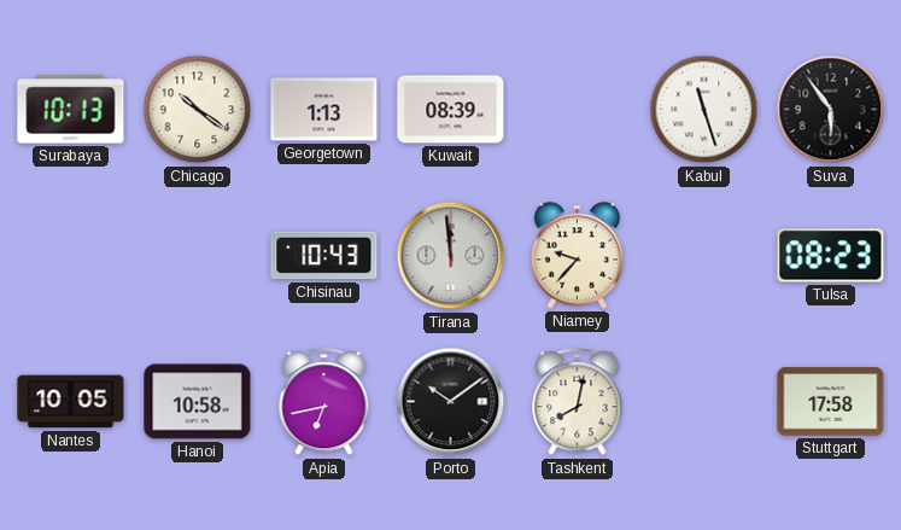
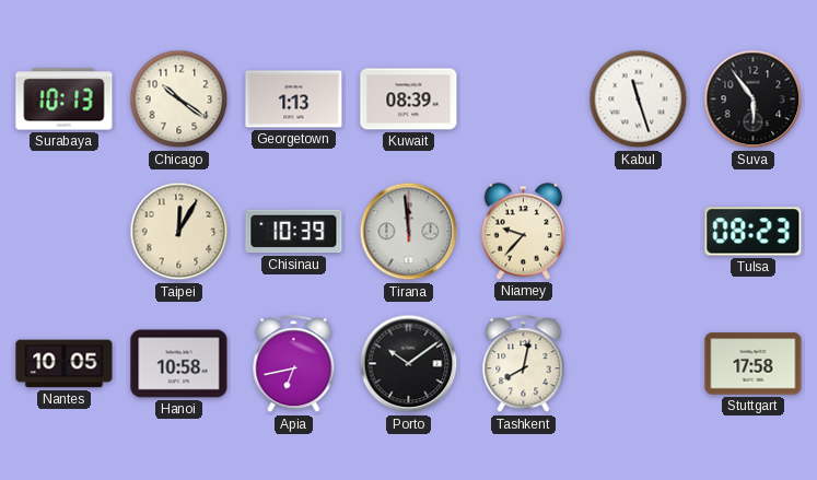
Taipei: none -> 12:05
Chisinau: 10:43 -> 10:39
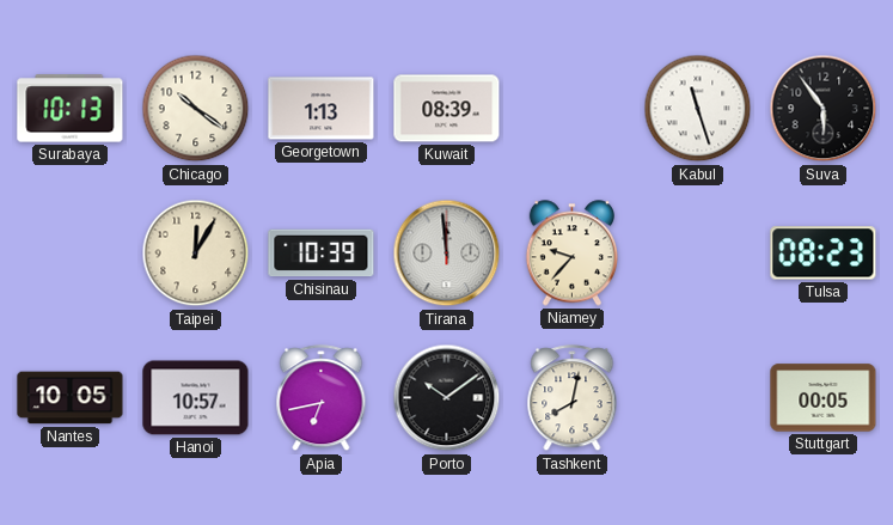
Hanoi: 10:58 -> 10:57
Stuttgart: 17:58 -> 00:05
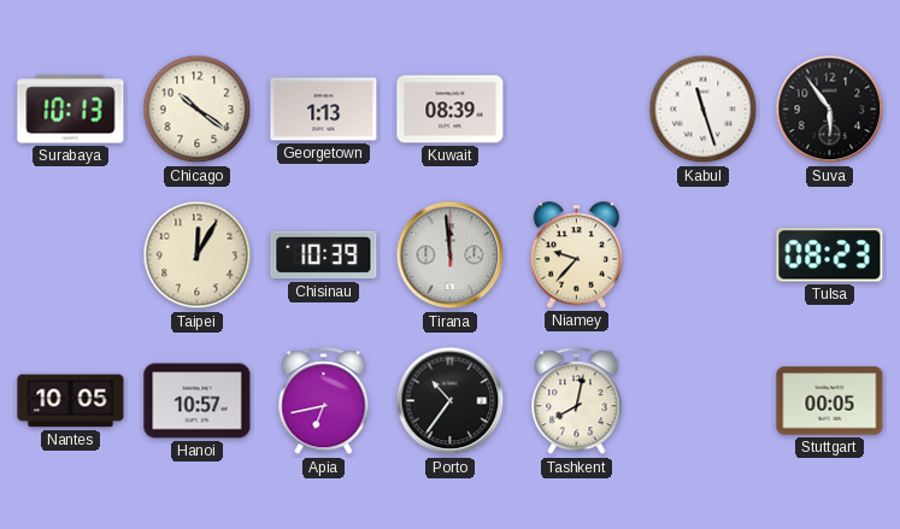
Porto: 10:09 -> 10:36
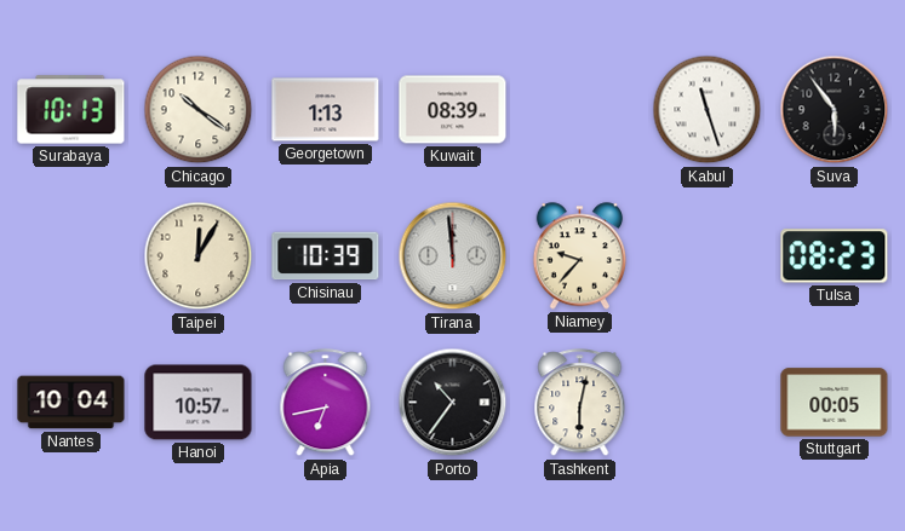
Nantes: 10:05 -> 10:04
Tashkent: 8:02 -> 6:02
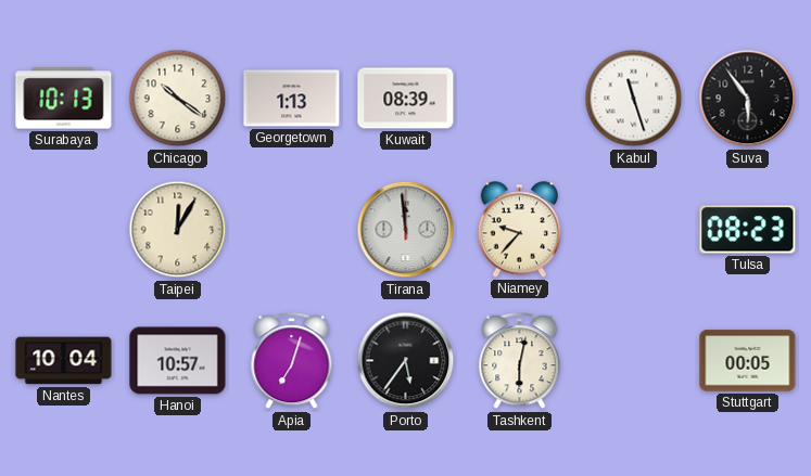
Chisinau: 10:39 -> none
Apia: 6:43 -> 7:03
Porto: 10:36 -> 5:36
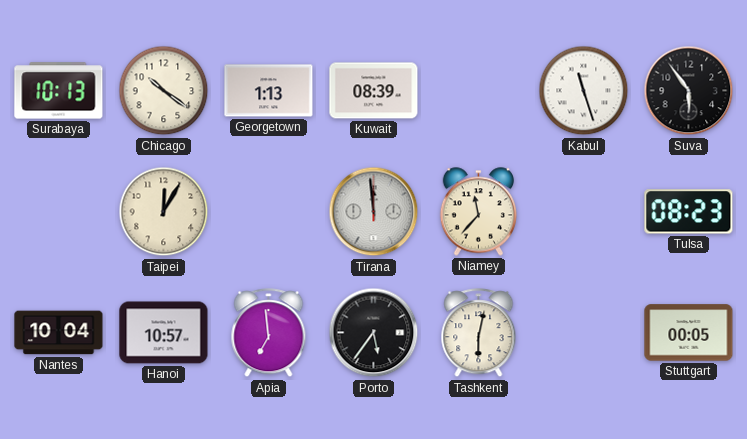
Niamey: 9:37 -> 11:37
Apia: 7:03 -> 6:59
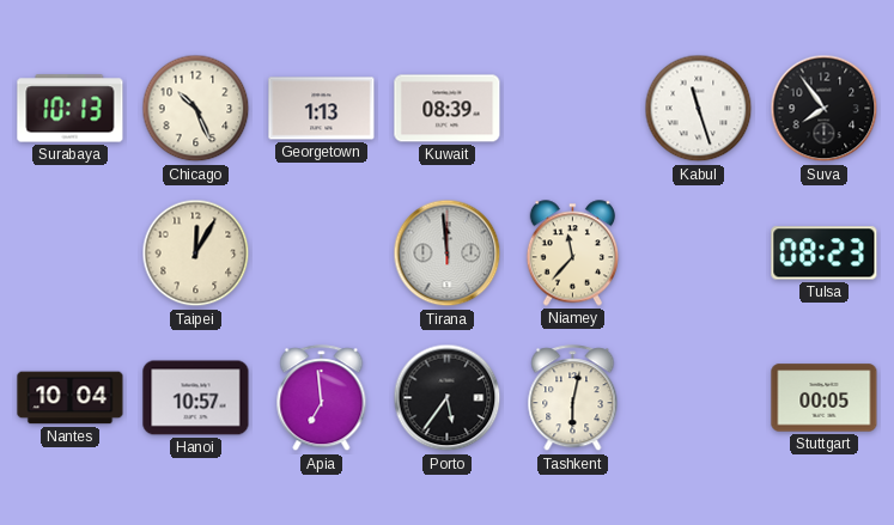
Chicago: 10:21 -> 10:26
Suva: 5:54 -> 7:54
